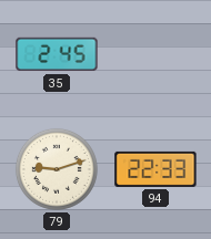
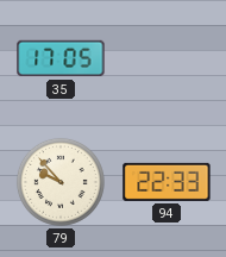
35: 2:45 -> 17:05
79: 9:12 -> 9:53
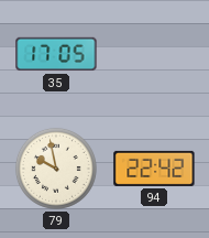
79: 9:53 -> 9:58
94: 22:33 -> 22:42
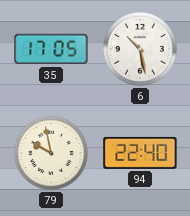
6: none -> 10:28
94: 22:42 -> 22:40
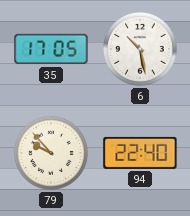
79: 9:58 -> 9:53
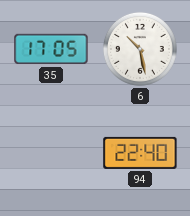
79: 9:53 -> none
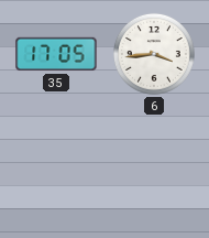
6: 10:28 -> 3:44
94: 22:40 -> none
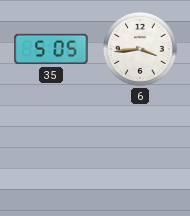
35: 17:05 -> 5:05
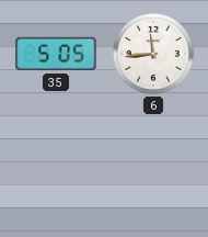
6: 3:44 -> 11:44
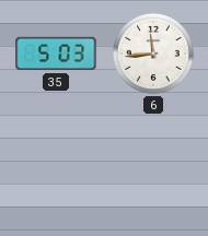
35: 5:05 -> 5:03
